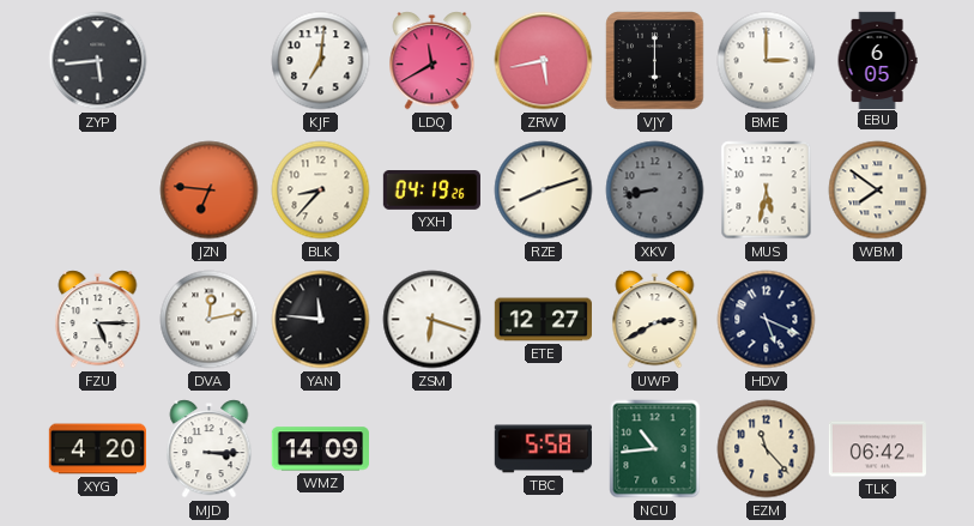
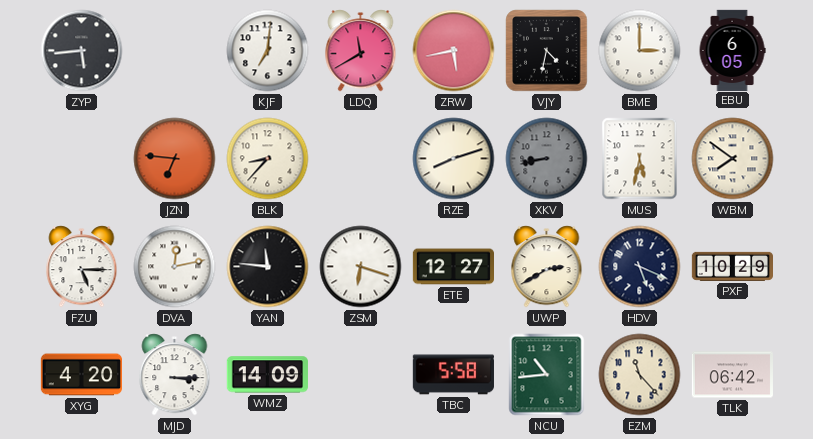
VJY: 6:00 -> 4:32
YXH: 04:19 -> none
PXF: none -> 10:29
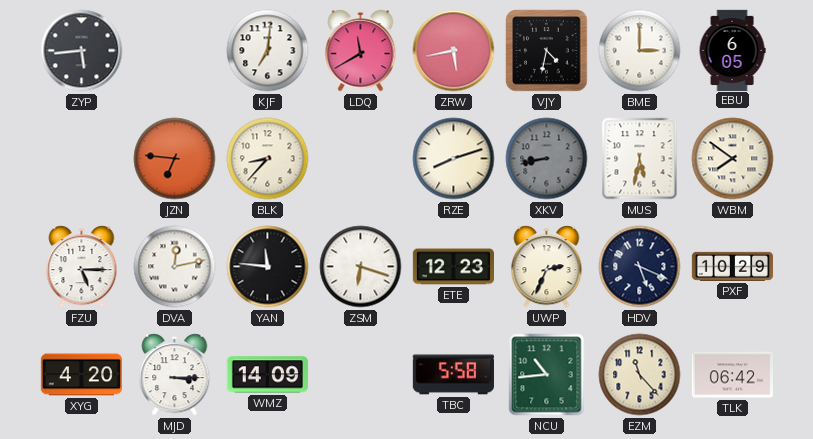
ETE: 12:27 -> 12:23
UWP: 2:40 -> 2:34
